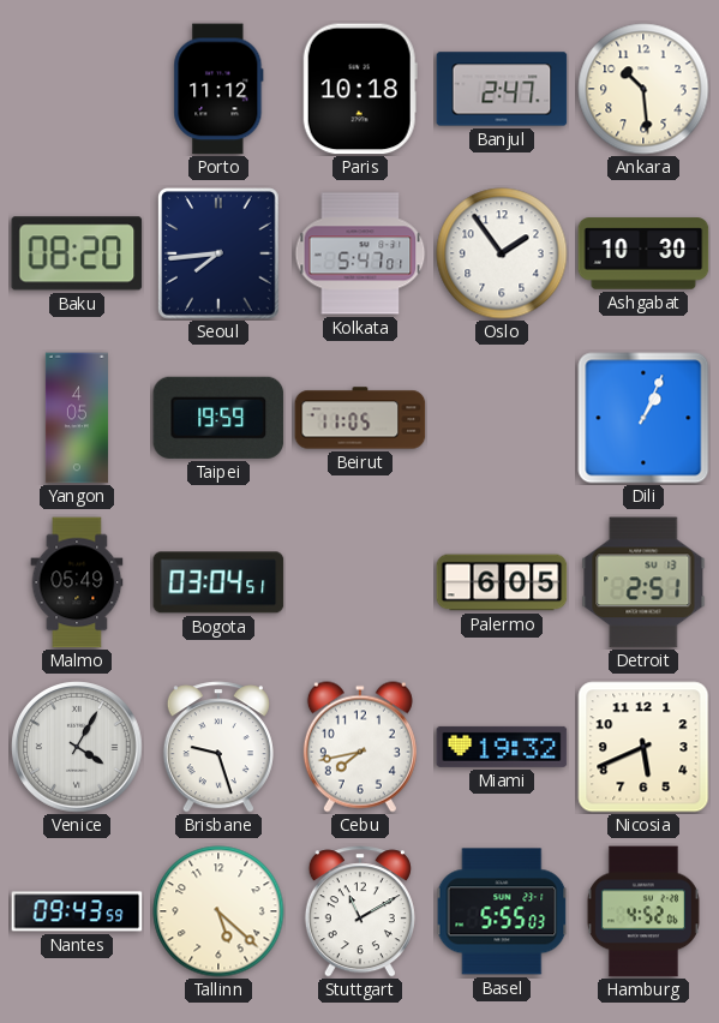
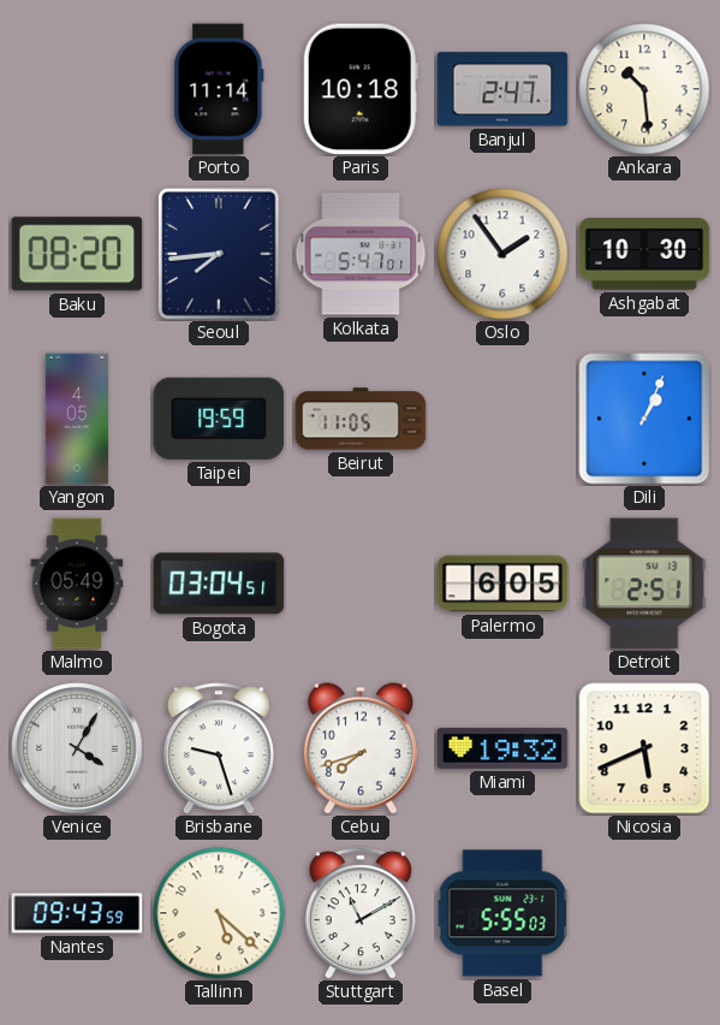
Porto: 11:12 -> 11:14
Cebu: 7:43 -> 7:42
Hamburg: 4:52 -> none
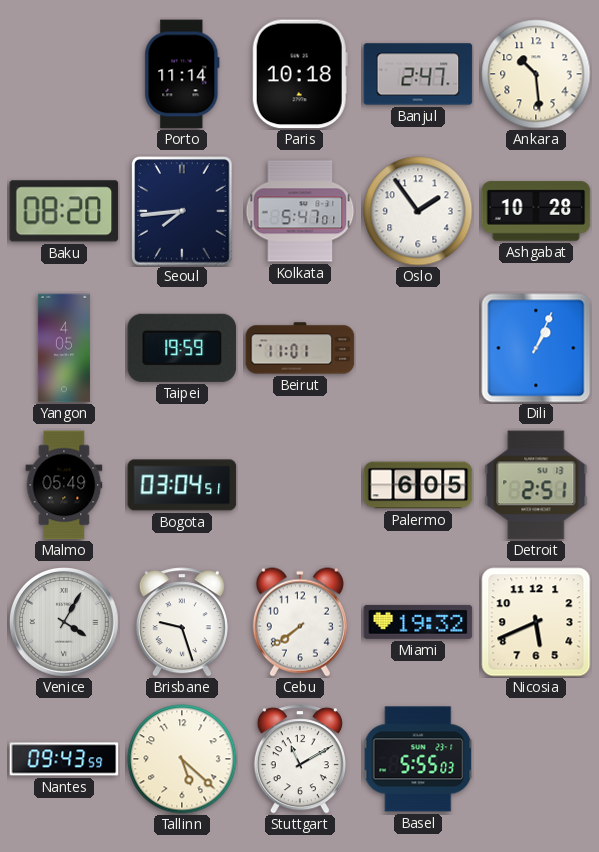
Ashgabat: 10:30 -> 10:28
Beirut: 11:05 -> 11:01
Cebu: 7:42 -> 7:39
